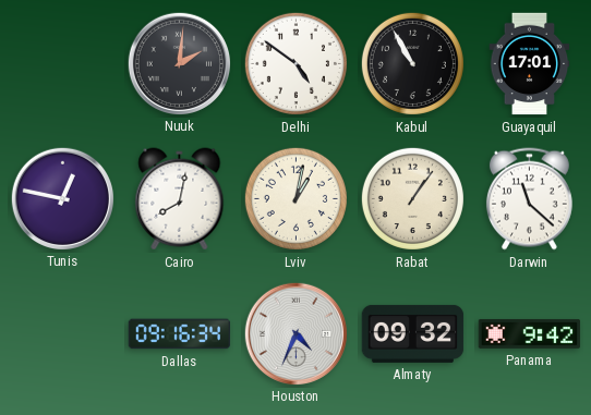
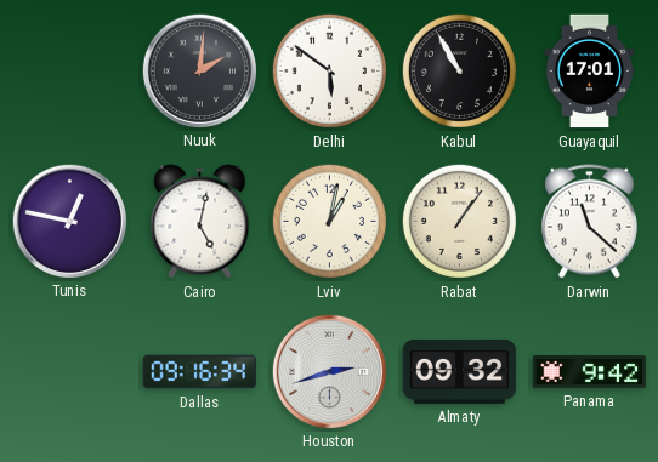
Delhi: 4:51 -> 5:51
Cairo: 8:02 -> 5:02
Houston: 4:34 -> 2:42
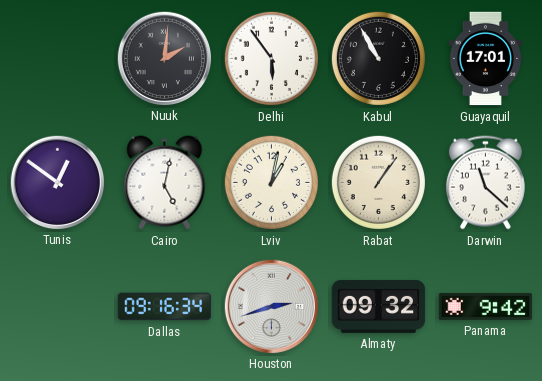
Delhi: 5:51 -> 5:54
Tunis: 12:47 -> 12:51
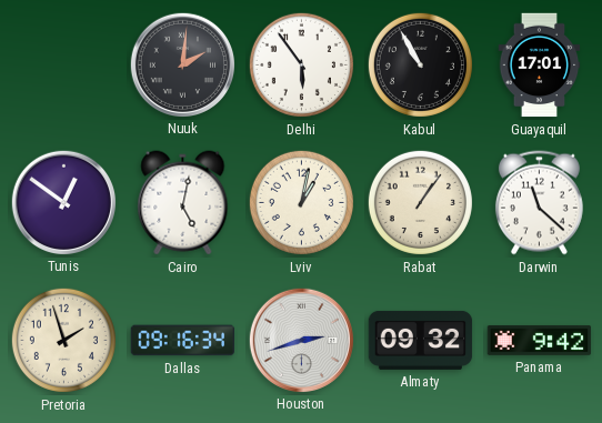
Pretoria: none -> 1:57
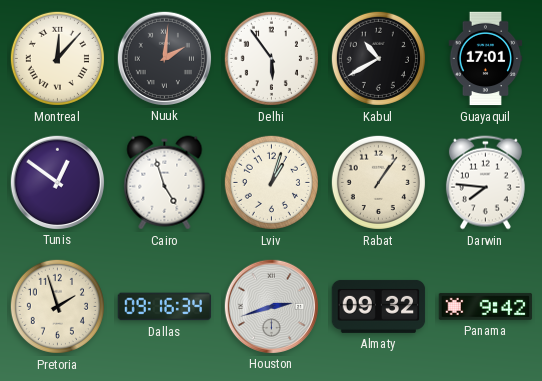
Montreal: none -> 12:07
Kabul: 10:55 -> 10:40
Cairo: 5:02 -> 4:57
Lviv: 1:02 -> 1:03
Darwin: 11:22 -> 7:46
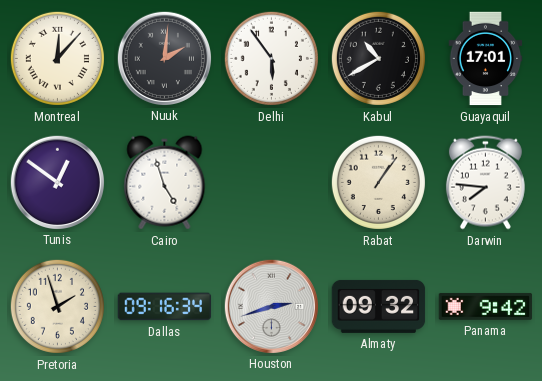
Lviv: 1:03 -> none
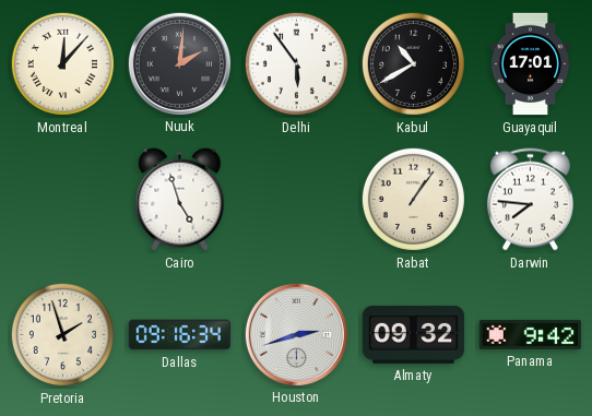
Tunis: 12:51 -> none
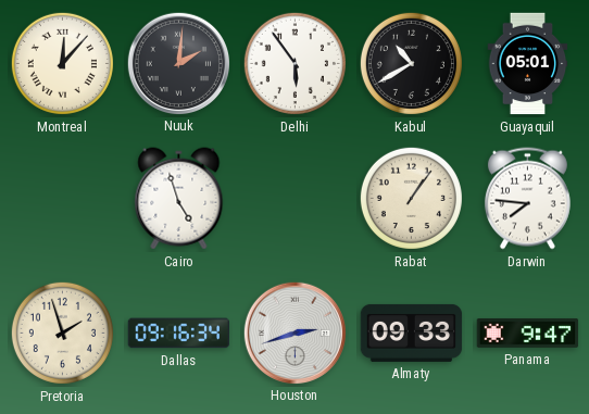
Guayaquil: 17:01 -> 05:01
Almaty: 09:32 -> 09:33
Panama: 9:42 -> 9:47
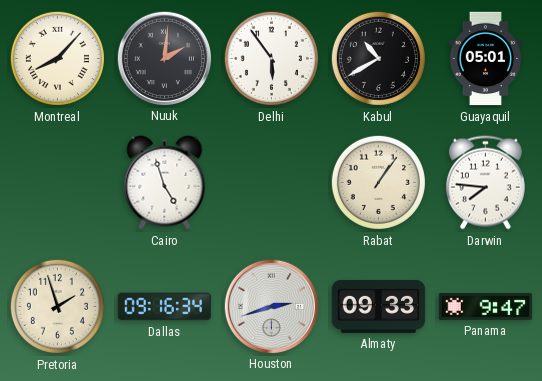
Montreal: 12:07 -> 8:07
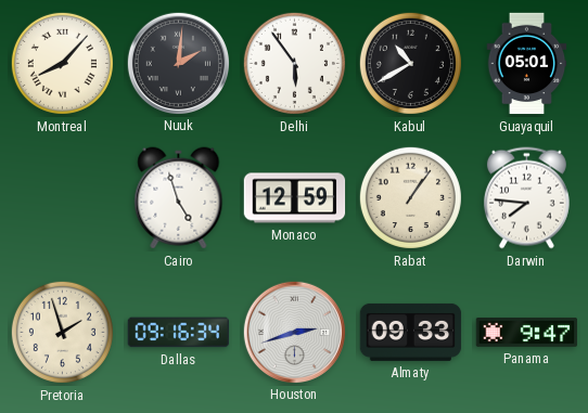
Monaco: none -> 12:59
